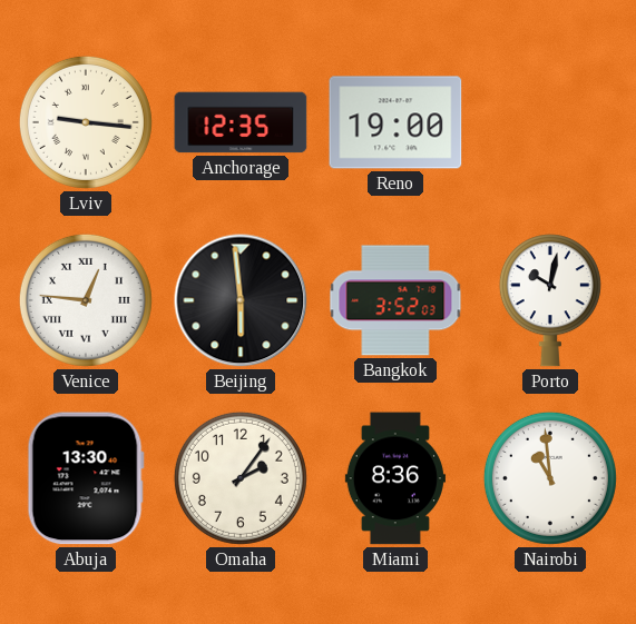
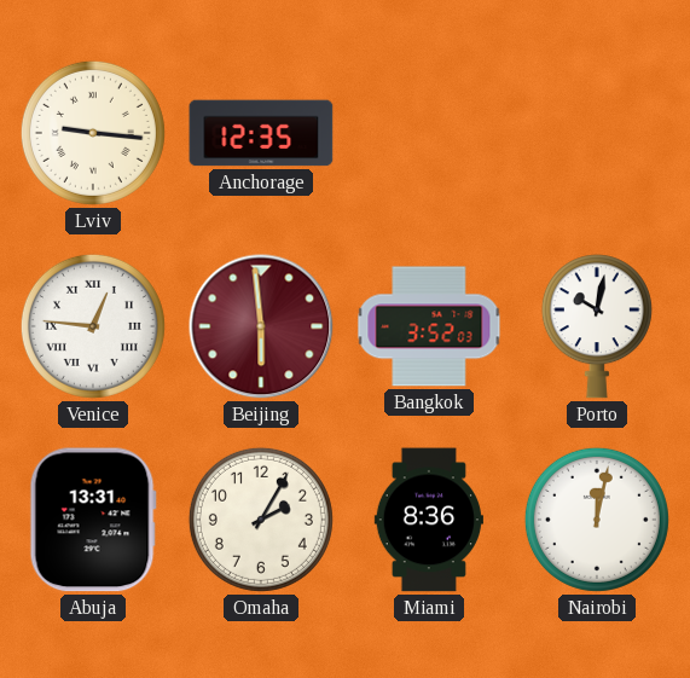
Reno: 19:00 -> none
Beijing dial: black -> burgundy
Abuja: 13:30 -> 13:31
Omaha: 2:06 -> 2:05
Nairobi: 10:59 -> 12:02
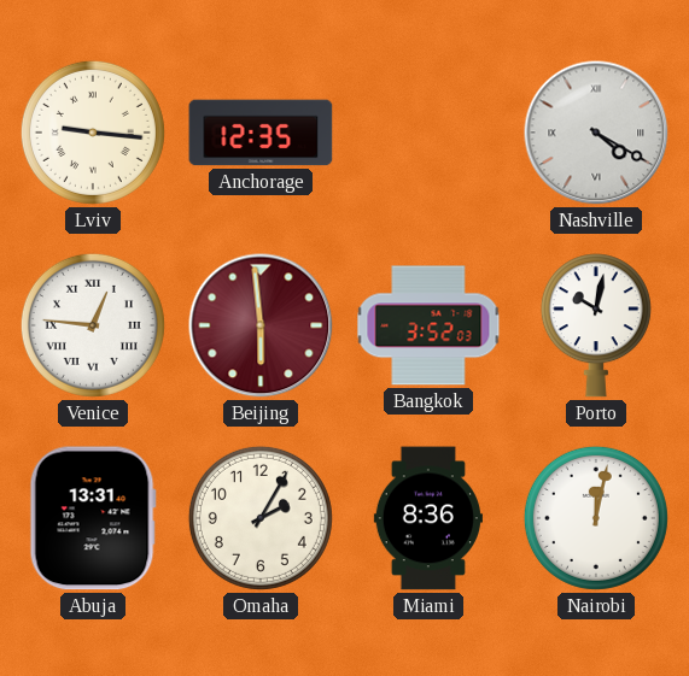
Nashville: none -> 4:20
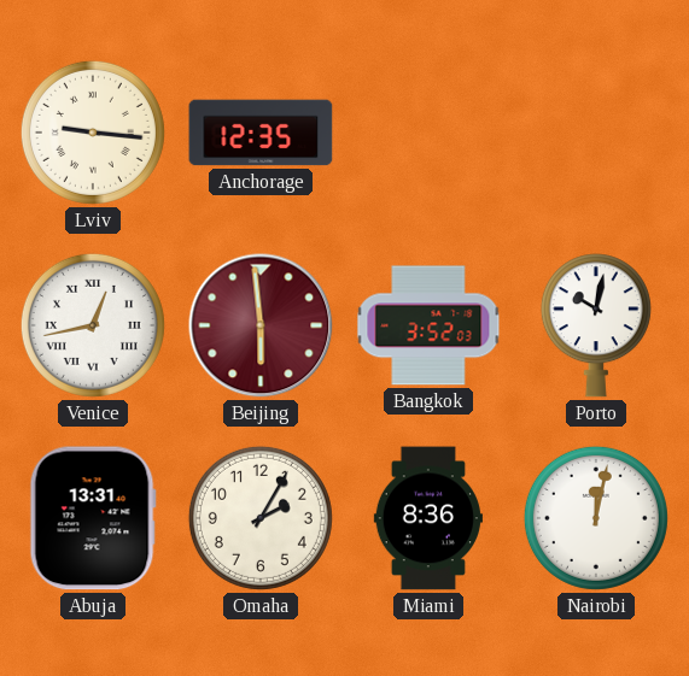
Nashville: 4:20 -> none
Venice: 12:46 -> 12:43
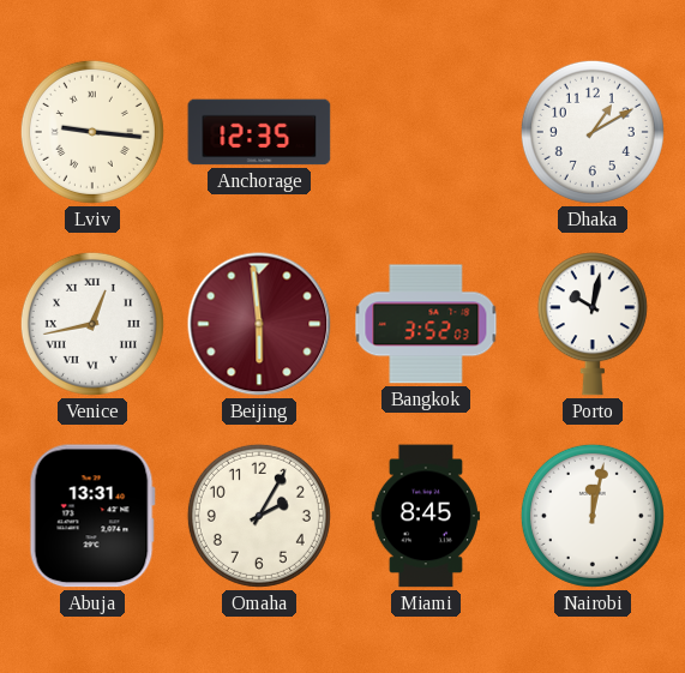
Dhaka: none -> 1:10
Miami: 8:36 -> 8:45
